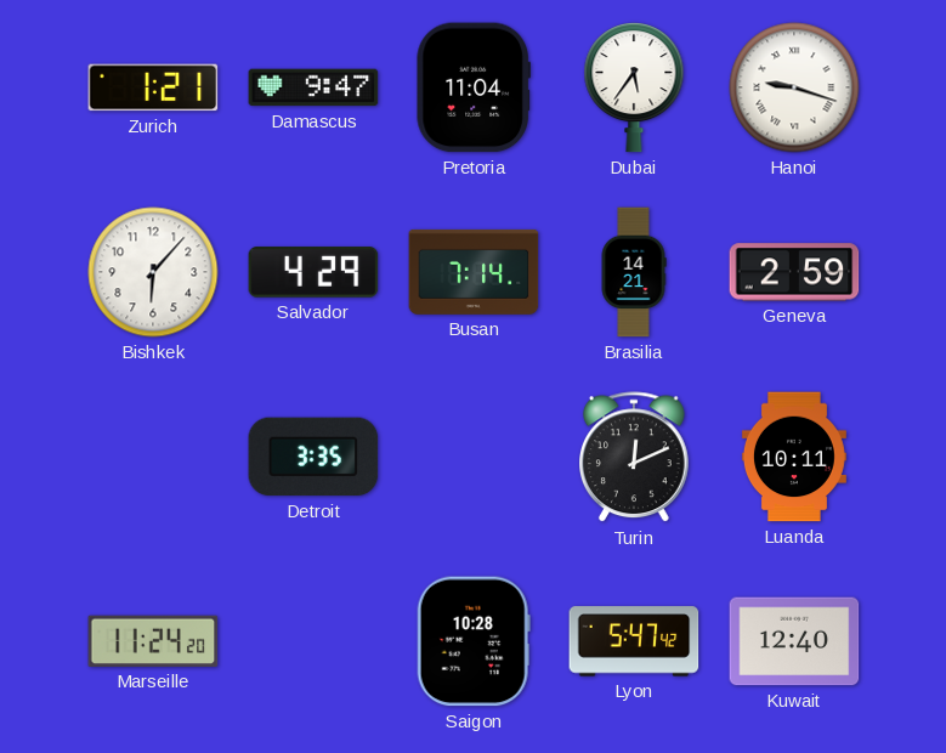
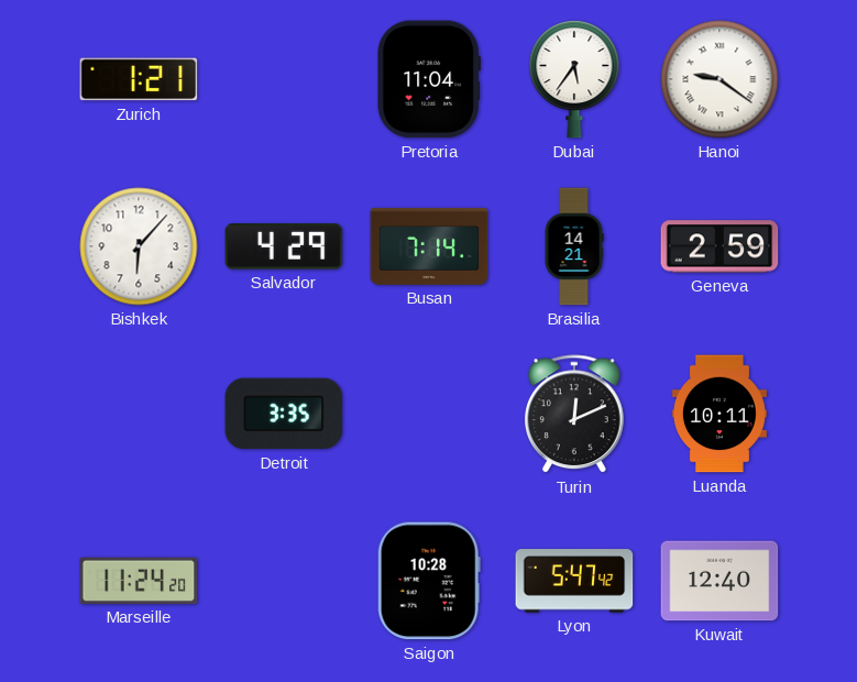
Damascus: 9:47 -> none
Hanoi: 9:18 -> 9:21
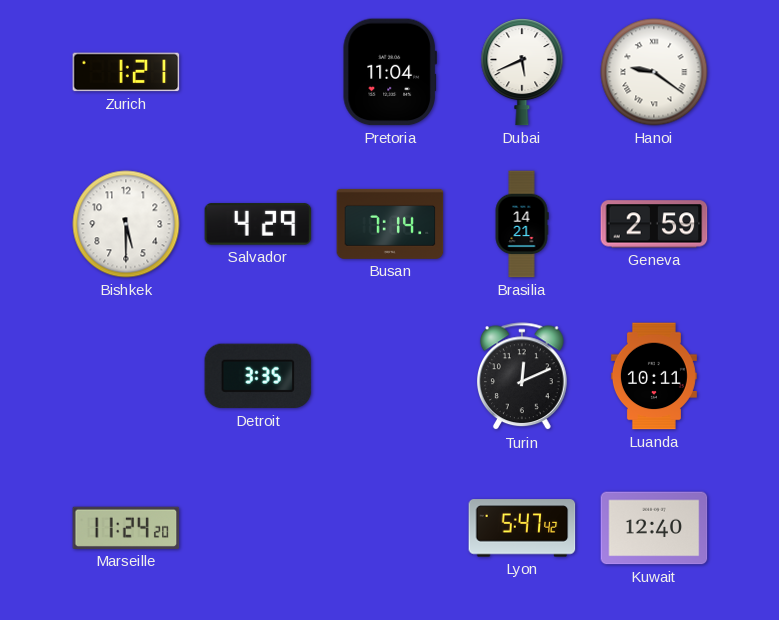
Dubai: 5:36 -> 5:41
Bishkek: 6:07 -> 5:30
Saigon: 10:28 -> none
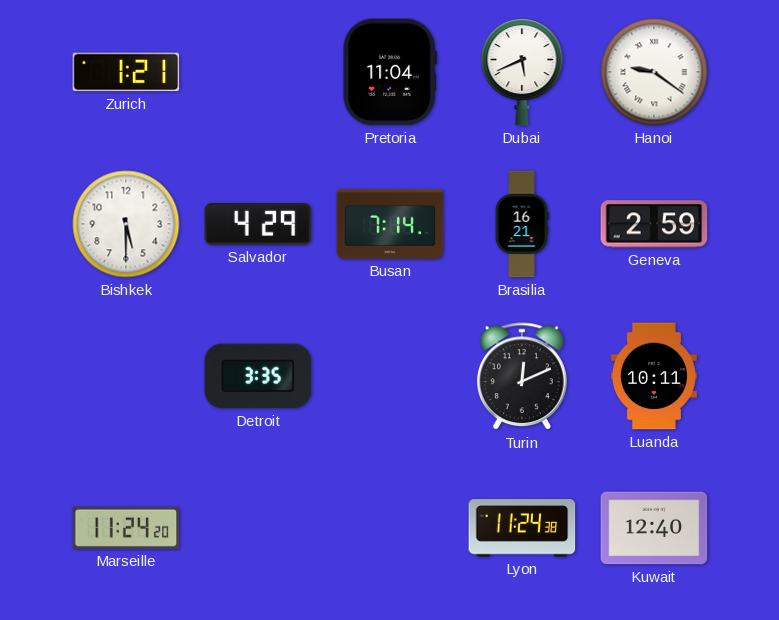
Brasilia: 14:21 -> 16:21
Lyon: 5:47 -> 11:24
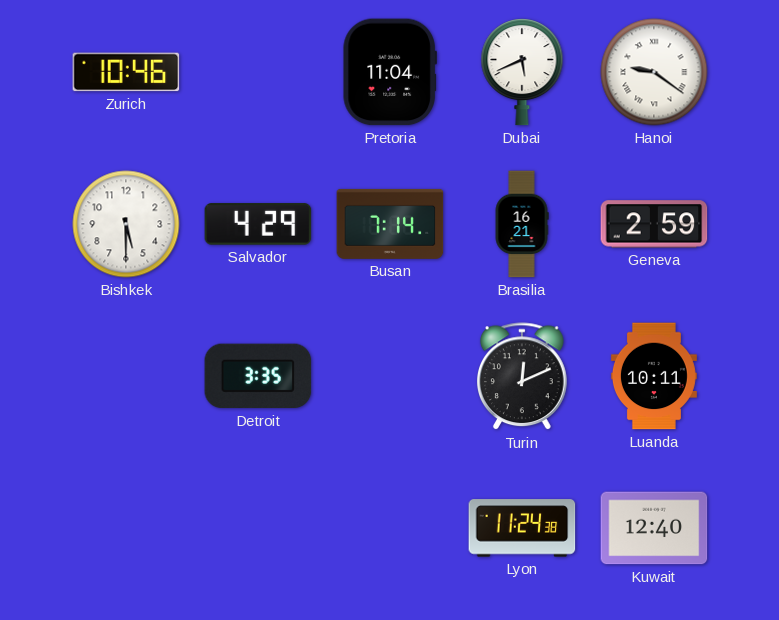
Zurich: 1:21 -> 10:46
Marseille: 11:24 -> none
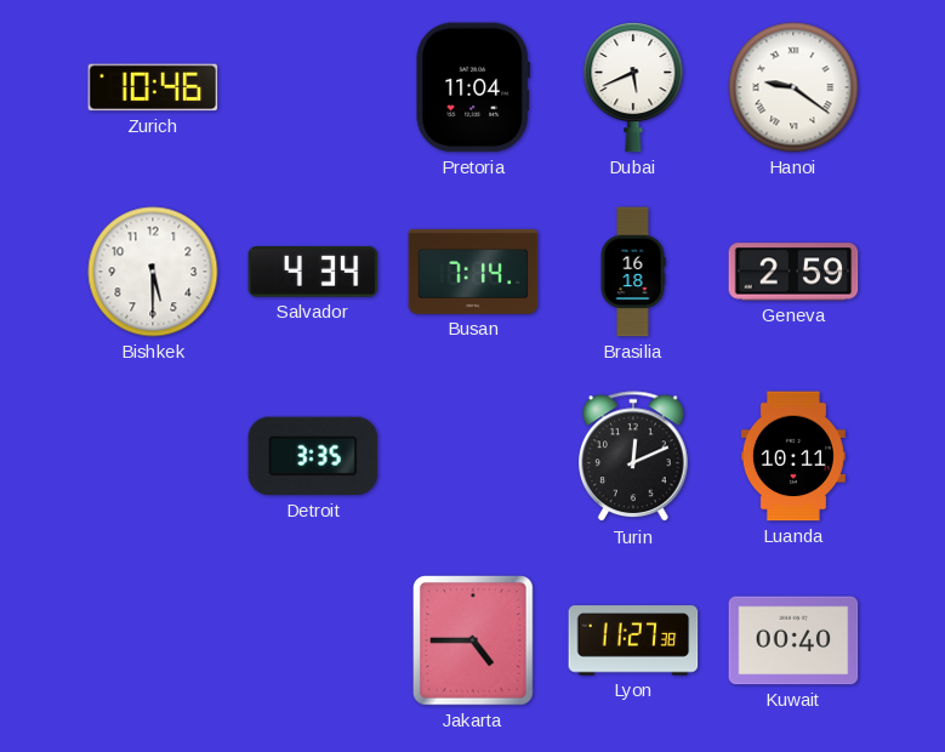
Salvador: 4:29 -> 4:34
Brasilia: 16:21 -> 16:18
Jakarta: none -> 4:45
Lyon: 11:24 -> 11:27
Kuwait: 12:40 -> 00:40
